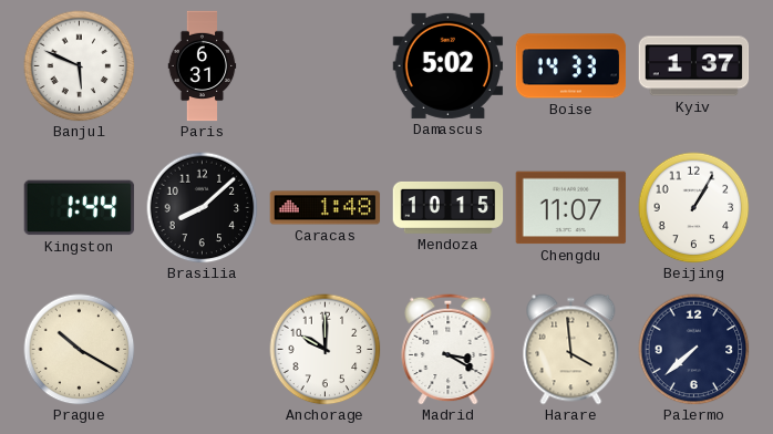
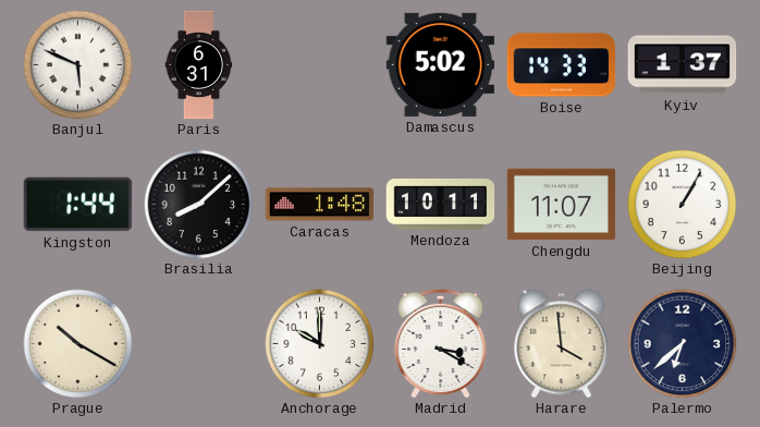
Mendoza: 10:15 -> 10:11
Palermo: 7:38 -> 6:38
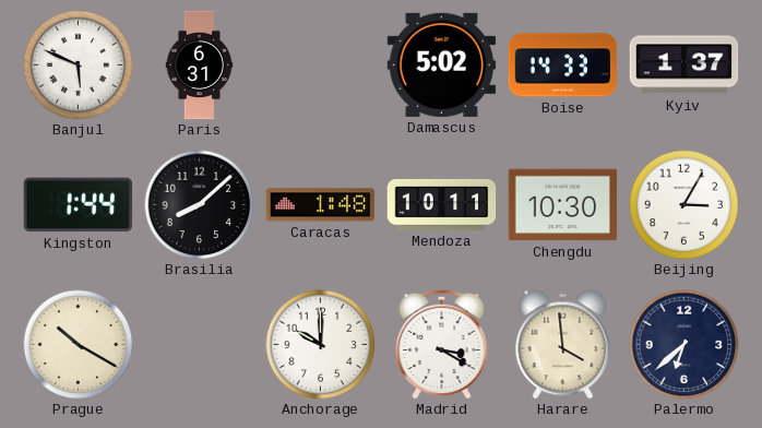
Chengdu: 11:07 -> 10:30
Beijing: 1:05 -> 3:05
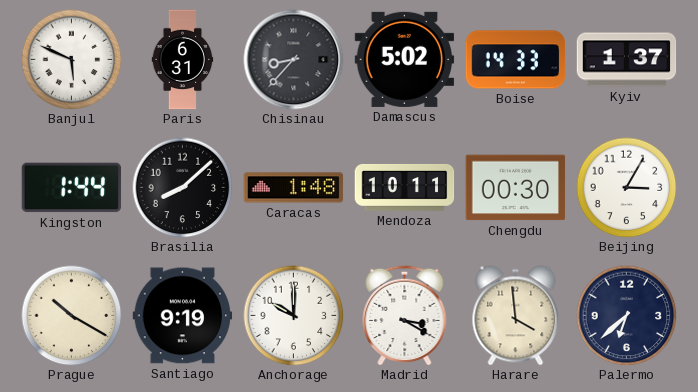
Chisinau: none -> 8:37
Chengdu: 10:30 -> 00:30
Santiago: none -> 9:19
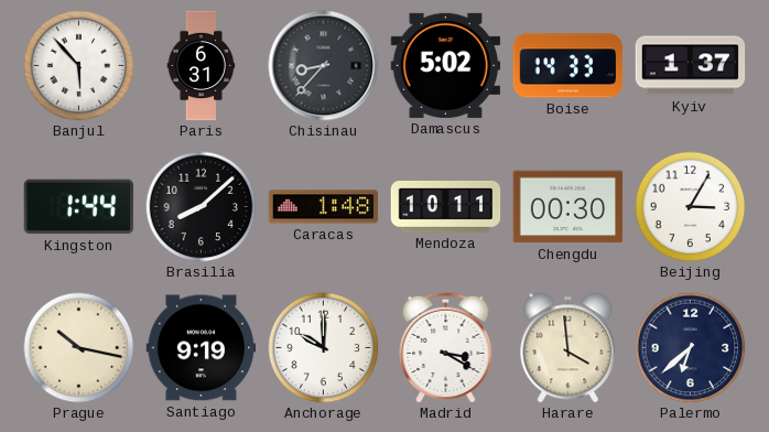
Banjul: 5:49 -> 5:53
Prague: 10:20 -> 10:17
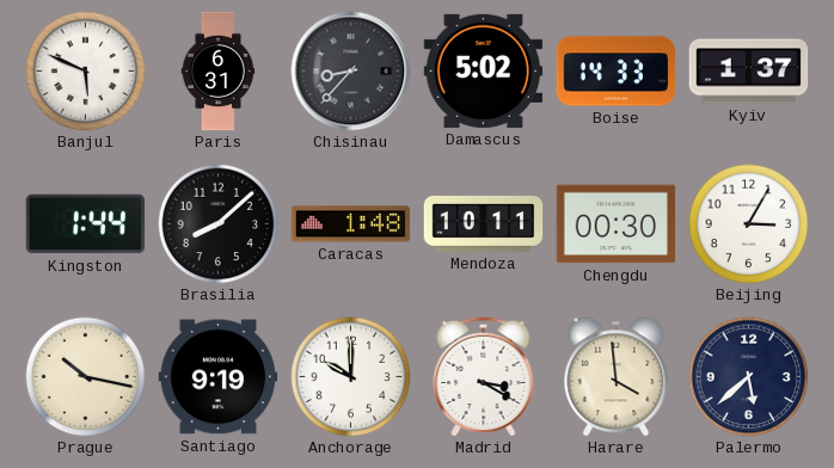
Banjul: 5:53 -> 5:49
Palermo: 6:38 -> 5:38
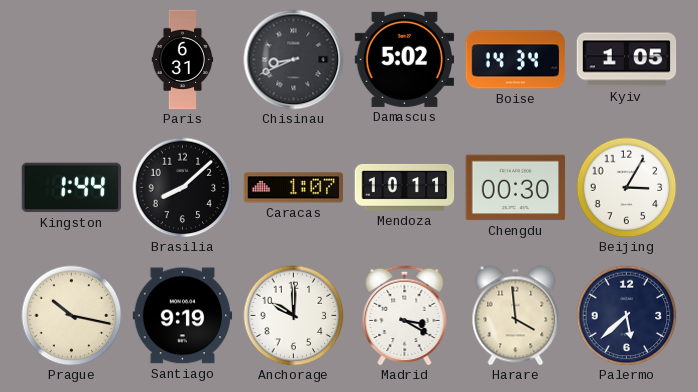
Banjul: 5:49 -> none
Chisinau: 8:37 -> 8:41
Boise: 14:33 -> 14:34
Kyiv: 1:37 -> 1:05
Caracas: 1:48 -> 1:07
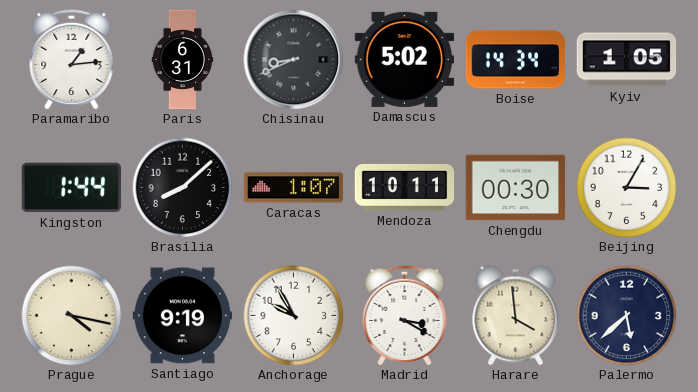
Paramaribo: none -> 1:14
Prague: 10:17 -> 4:17
Anchorage: 10:00 -> 9:55
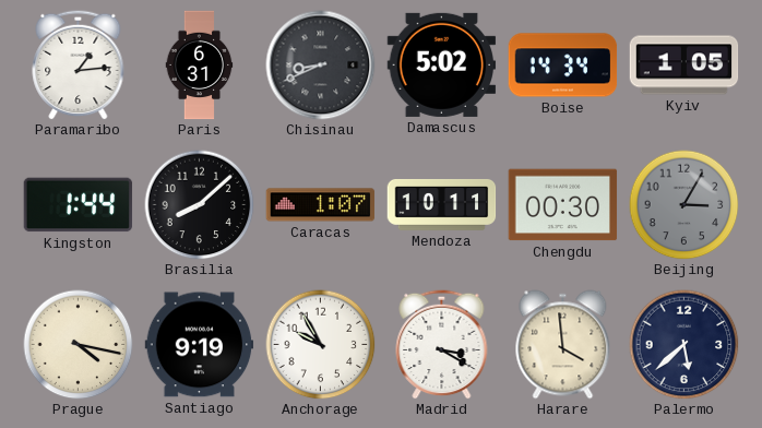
Beijing dial: white -> grey
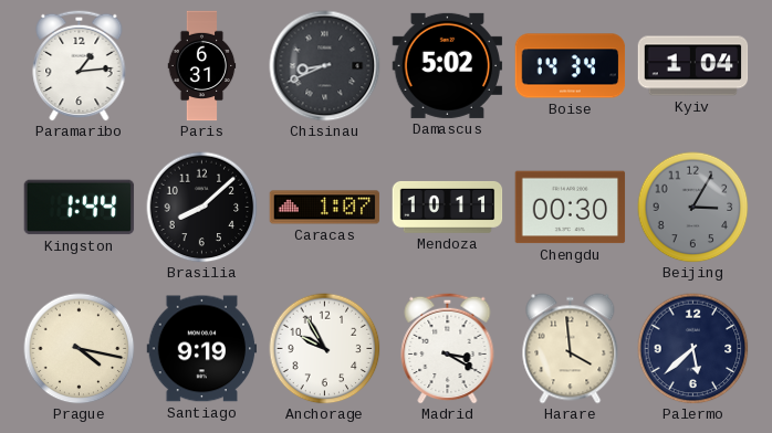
Kyiv: 1:05 -> 1:04
